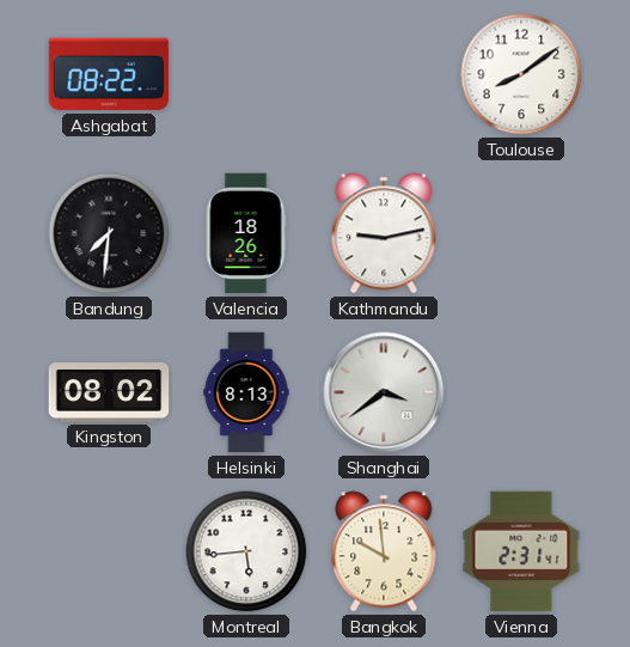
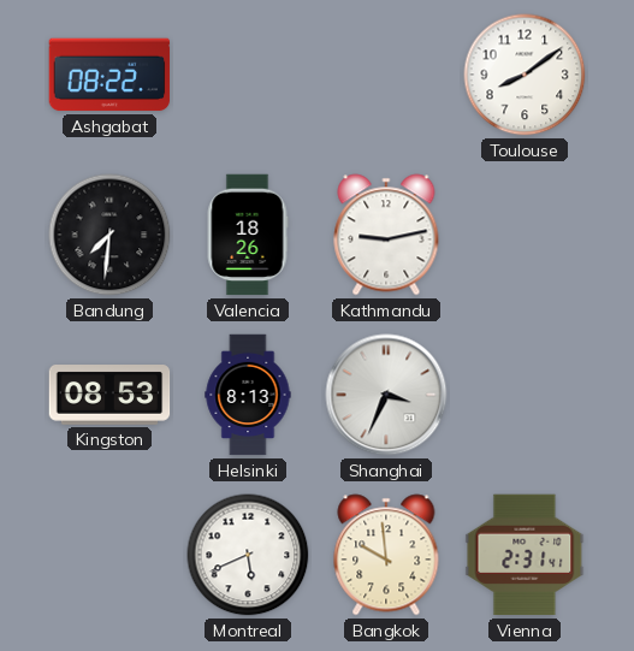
Kingston: 08:02 -> 08:53
Shanghai: 3:39 -> 3:34
Montreal: 5:44 -> 5:41
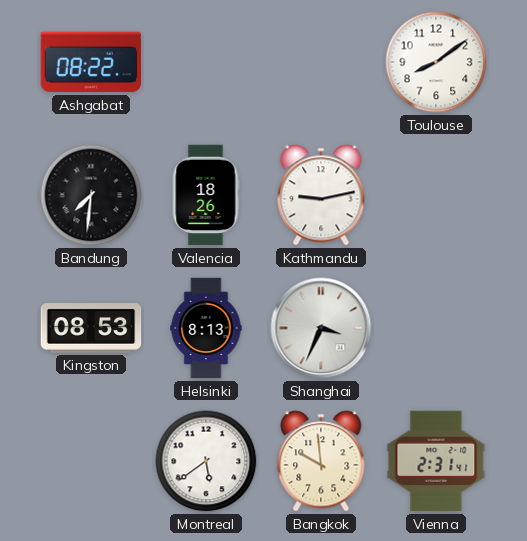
Montreal: 5:41 -> 5:39
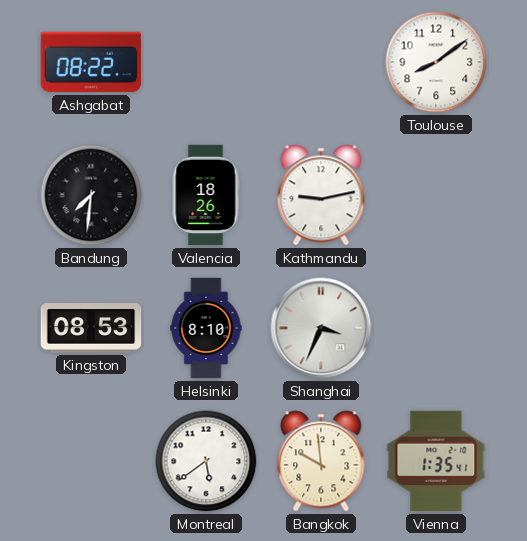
Helsinki: 8:13 -> 8:10
Vienna: 2:31 -> 1:35
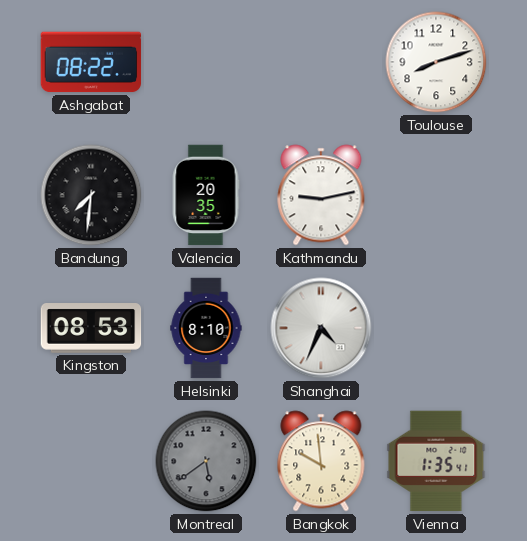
Toulouse: 8:09 -> 8:12
Valencia: 18:26 -> 20:35
Shanghai: 3:34 -> 4:34
Montreal dial: white -> grey
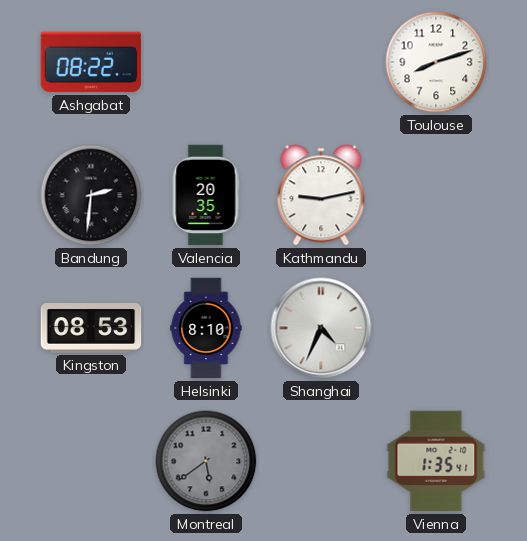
Bandung: 7:31 -> 2:31
Bangkok: 9:59 -> none
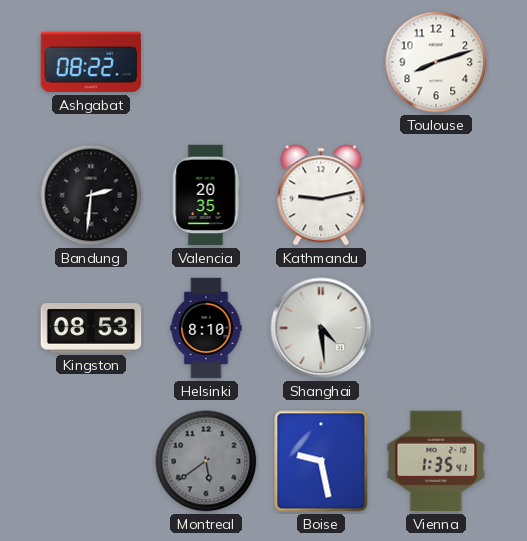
Shanghai: 4:34 -> 4:29
Boise: none -> 9:28
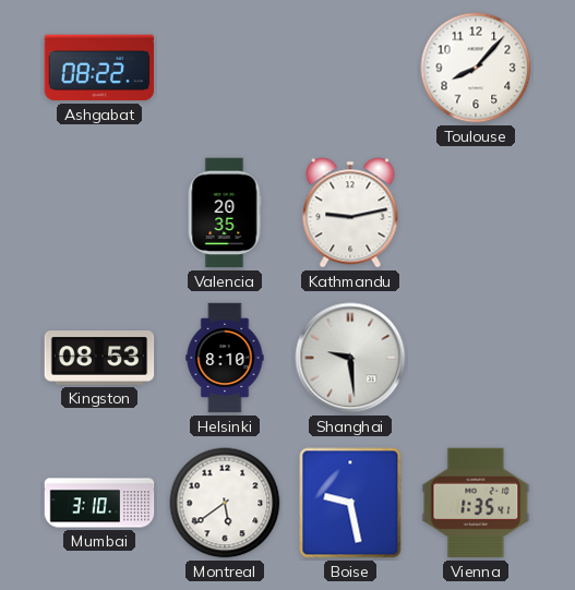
Toulouse: 8:12 -> 8:07
Bandung: 2:31 -> none
Shanghai: 4:29 -> 9:29
Mumbai: none -> 3:10
Montreal dial: grey -> white
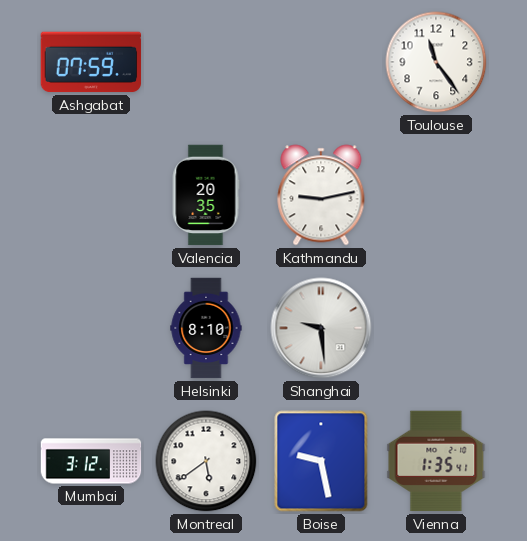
Ashgabat: 08:22 -> 07:59
Toulouse: 8:07 -> 11:24
Kingston: 08:53 -> none
Mumbai: 3:10 -> 3:12
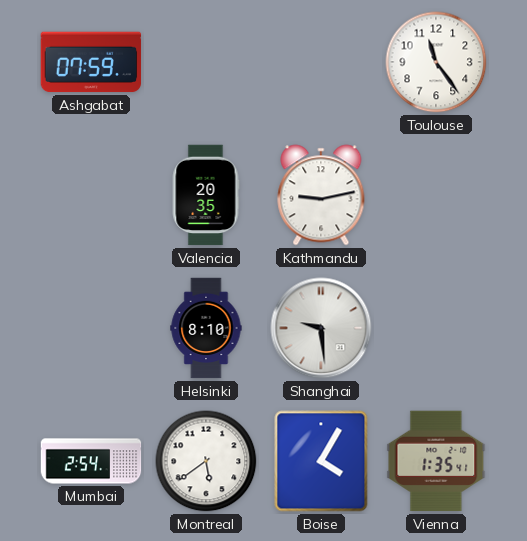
Mumbai: 3:12 -> 2:54
Boise: 9:28 -> 4:05
